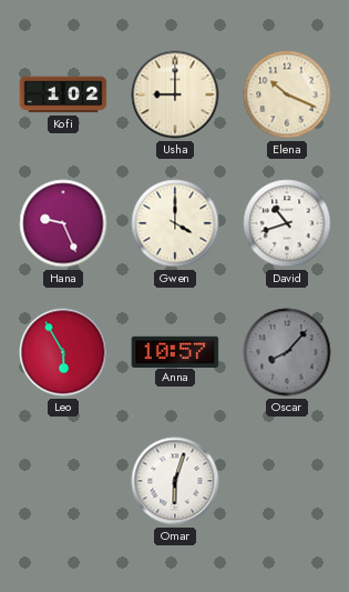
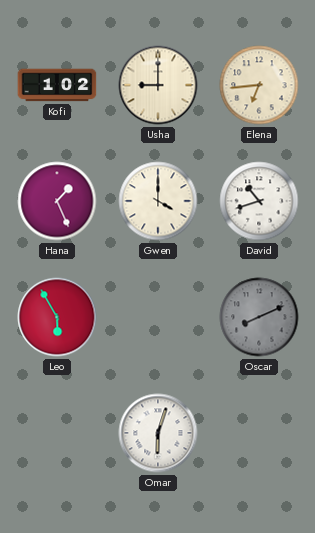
Elena: 10:19 -> 6:44
Hana: 9:26 -> 1:26
Anna: 10:57 -> none
Oscar: 8:07 -> 8:11
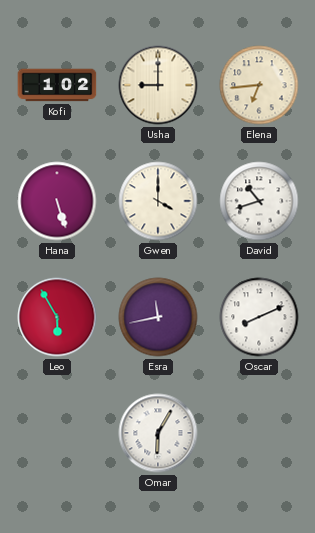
Hana: 1:26 -> 5:27
Esra: none -> 11:43
Oscar dial: grey -> white
Omar: 6:03 -> 6:05
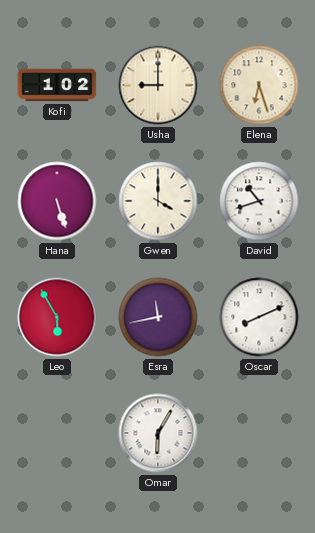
Elena: 6:44 -> 6:27
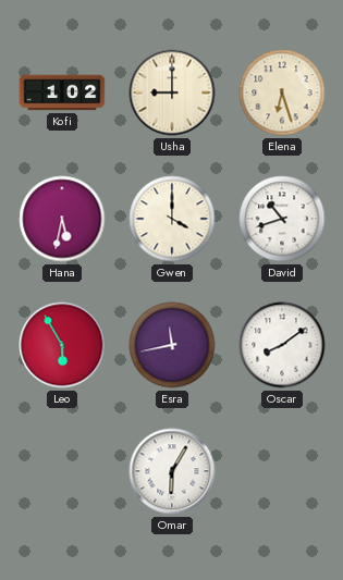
Hana: 5:27 -> 5:32
Oscar: 8:11 -> 8:09
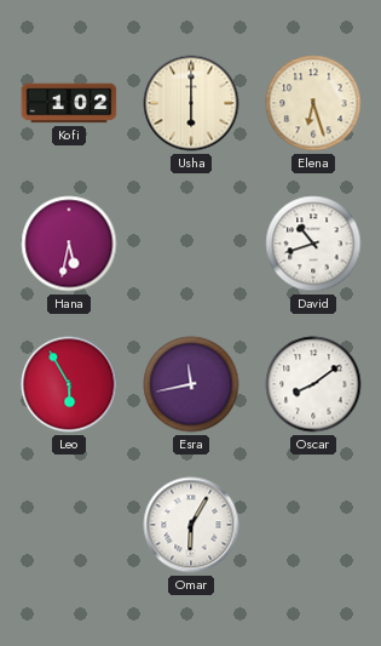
Usha: 9:00 -> 6:00
Gwen: 4:00 -> none
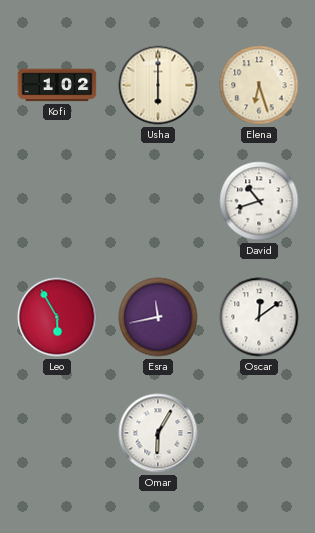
Hana: 5:32 -> none
Oscar: 8:09 -> 12:09
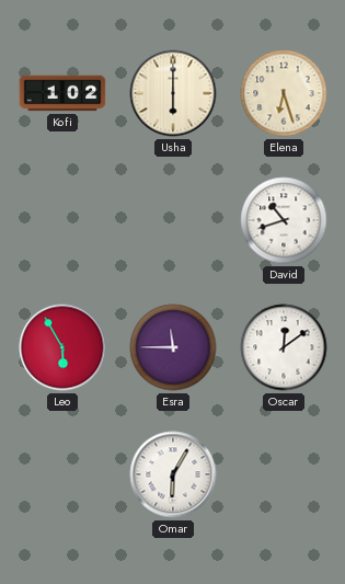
Esra: 11:43 -> 11:45
